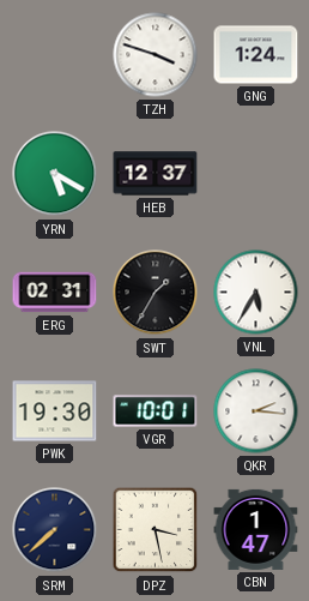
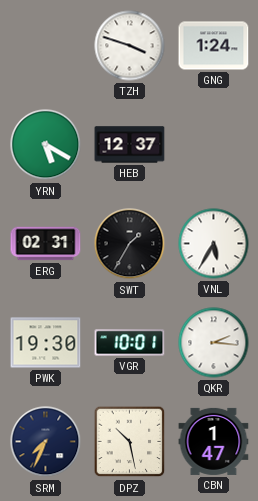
SRM: 7:38 -> 7:34
DPZ: 3:28 -> 10:28
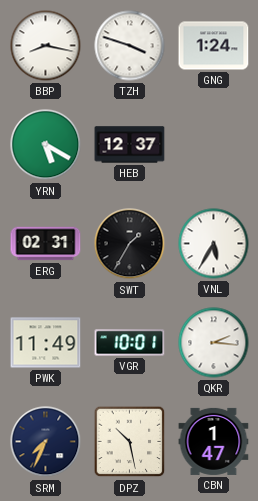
BBP: none -> 8:17
PWK: 19:30 -> 11:49
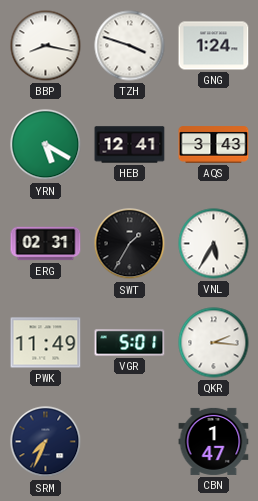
HEB: 12:37 -> 12:41
AQS: none -> 3:43
VGR: 10:01 -> 5:01
DPZ: 10:28 -> none
